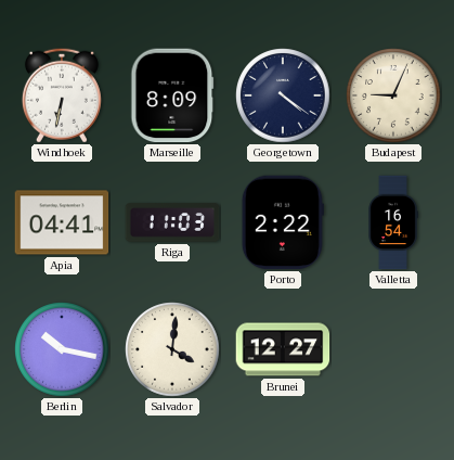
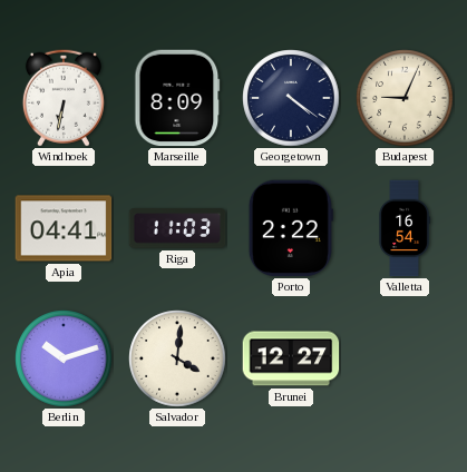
Berlin: 10:17 -> 10:12
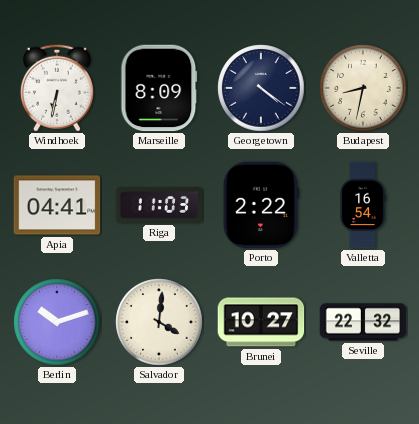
Budapest: 9:04 -> 8:32
Brunei: 12:27 -> 10:27
Seville: none -> 22:32
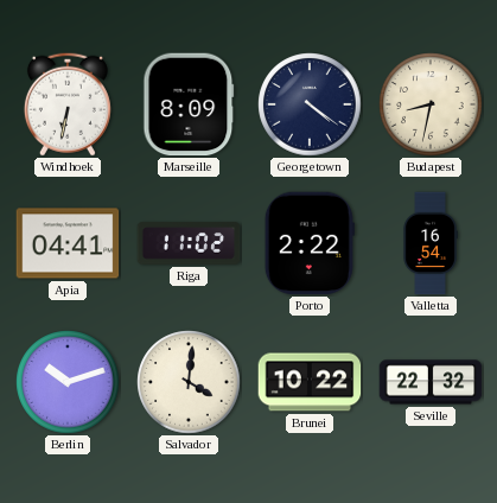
Riga: 11:03 -> 11:02
Brunei: 10:27 -> 10:22
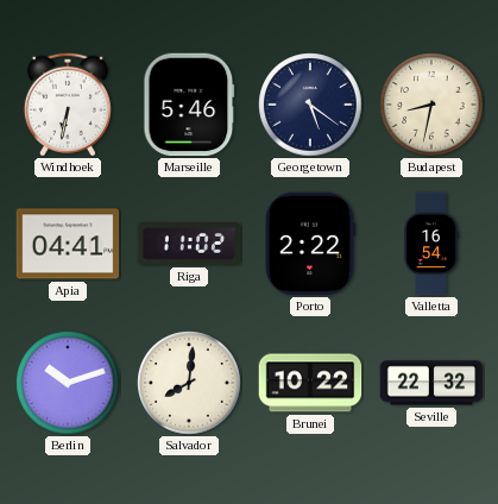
Marseille: 8:09 -> 5:46
Georgetown: 4:21 -> 5:21
Salvador: 4:01 -> 8:01
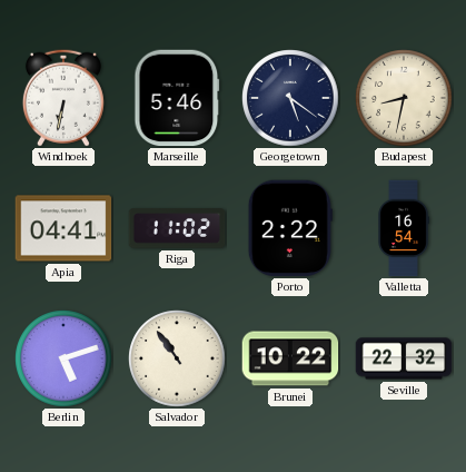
Berlin: 10:12 -> 5:12
Salvador: 8:01 -> 10:54
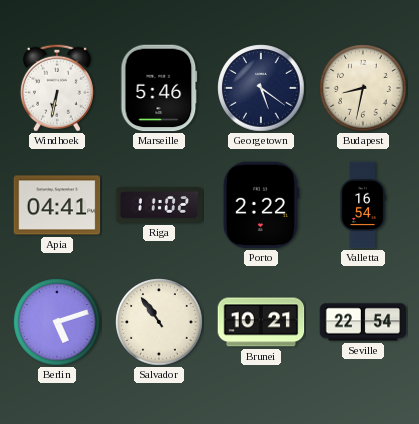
Brunei: 10:22 -> 10:21
Seville: 22:32 -> 22:54
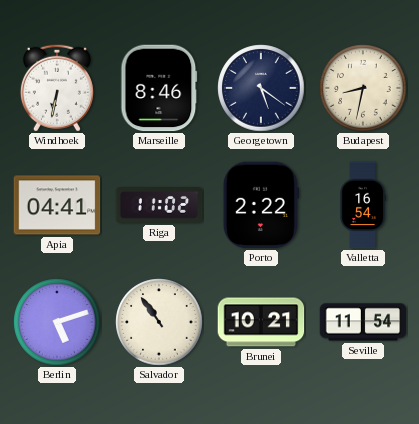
Marseille: 5:46 -> 8:46
Seville: 22:54 -> 11:54
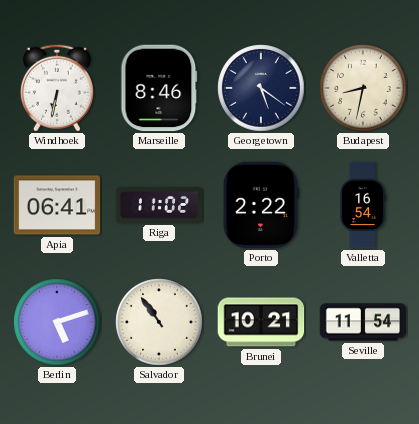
Apia: 04:41 -> 06:41
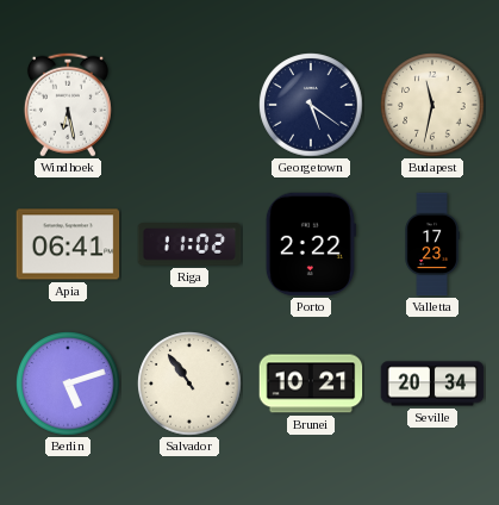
Windhoek: 6:32 -> 6:28
Marseille: 8:46 -> none
Budapest: 8:32 -> 11:32
Valletta: 16:54 -> 17:23
Seville: 11:54 -> 20:34
